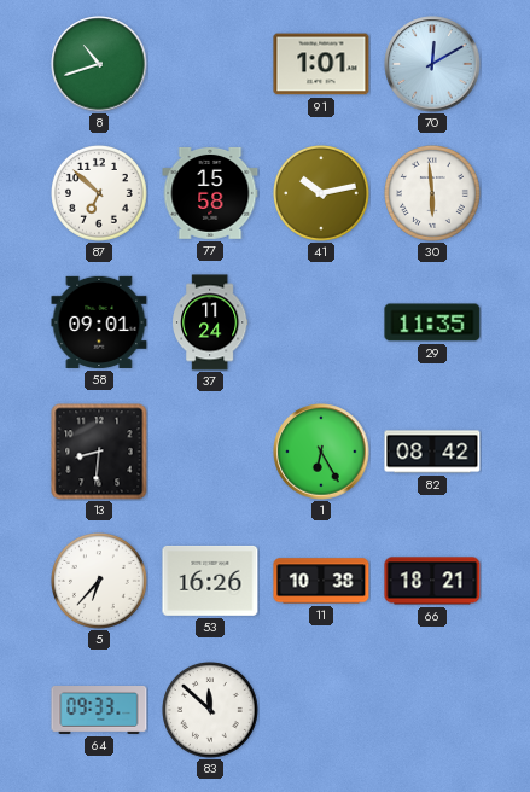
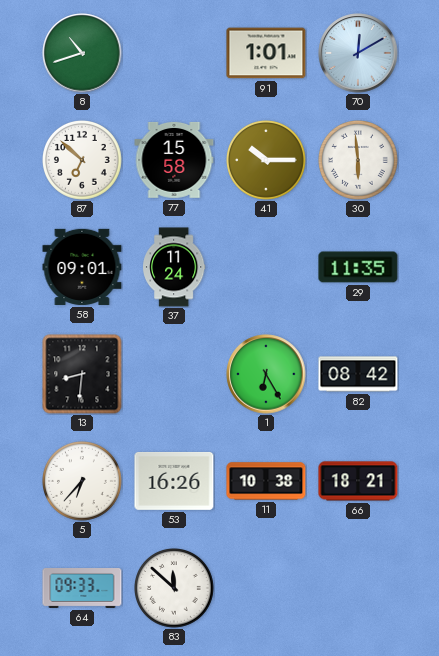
41: 10:13 -> 10:15
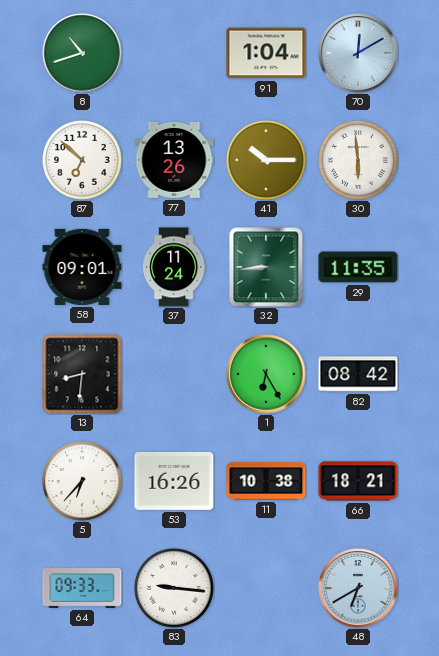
91: 1:01 -> 1:04
77: 15:58 -> 13:26
32: none -> 8:44
83: 11:52 -> 9:16
48: none -> 6:40
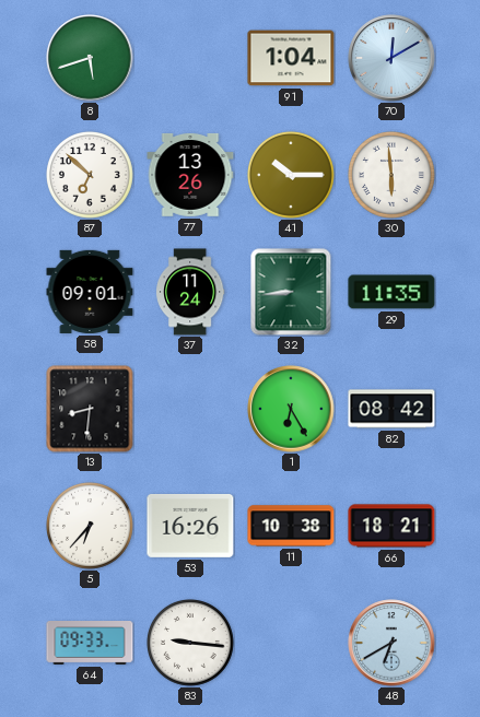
8: 10:42 -> 5:42
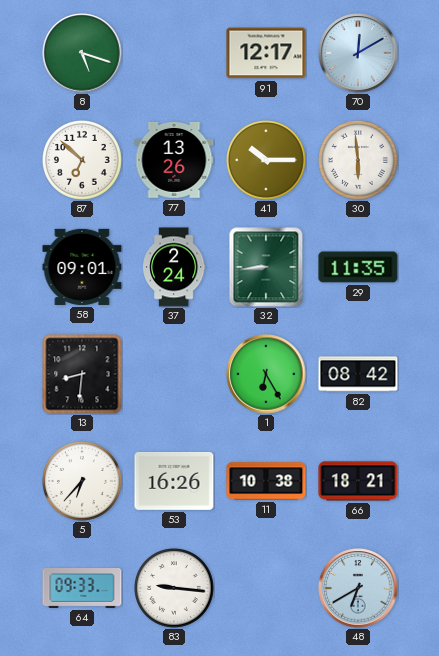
8: 5:42 -> 5:18
91: 1:04 -> 12:17
37: 11:24 -> 2:24
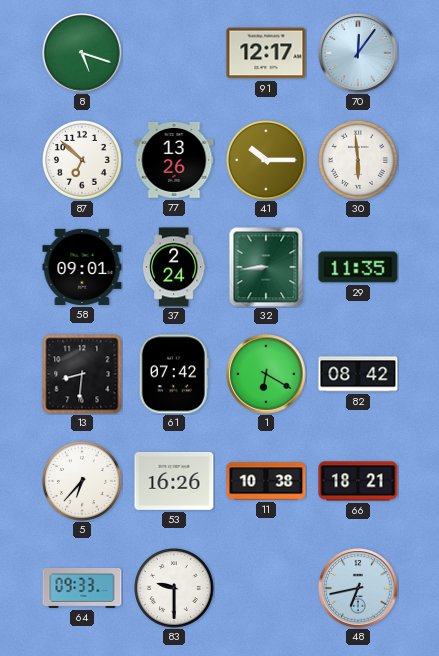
70: 12:10 -> 12:06
61: none -> 07:42
1: 6:25 -> 6:20
83: 9:16 -> 9:30
48: 6:40 -> 6:43
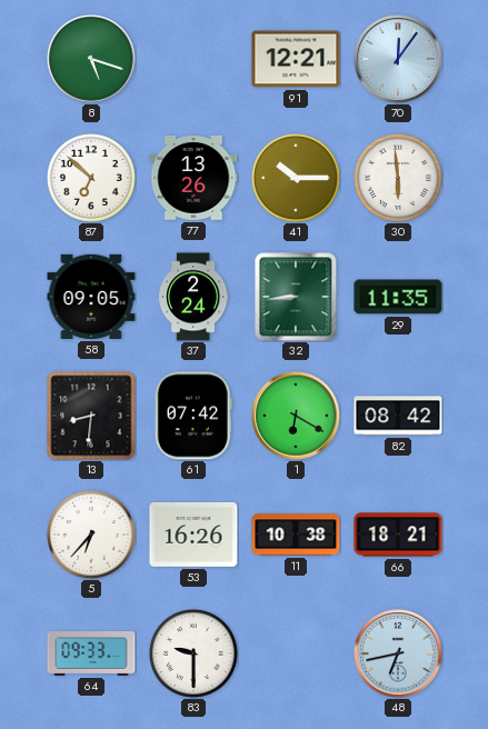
91: 12:17 -> 12:21
58: 09:01 -> 09:05
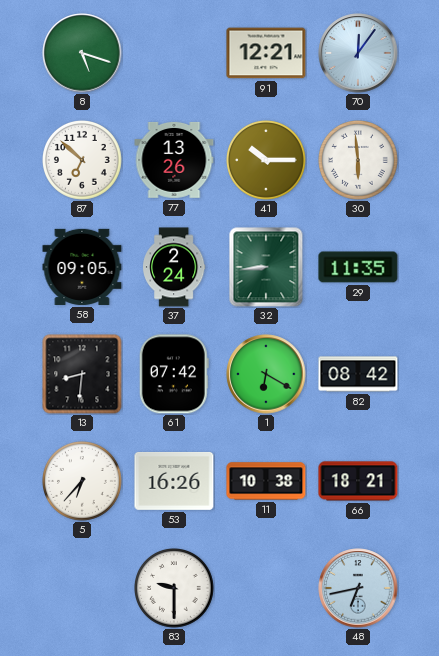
64: 09:33 -> none
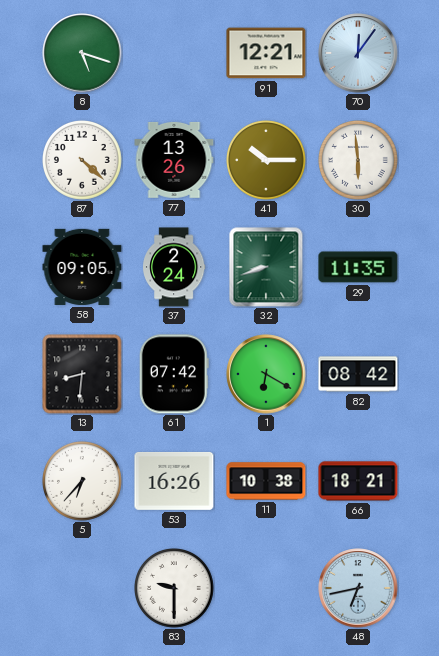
87: 6:52 -> 4:22
32: 8:44 -> 8:42
